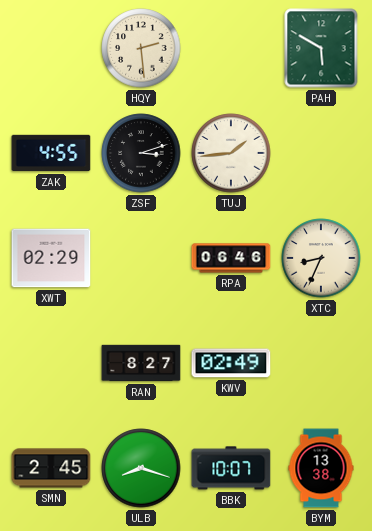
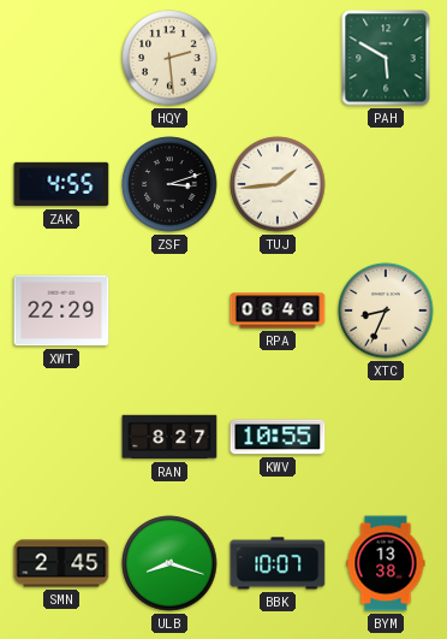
XWT: 02:29 -> 22:29
KWV: 02:49 -> 10:55
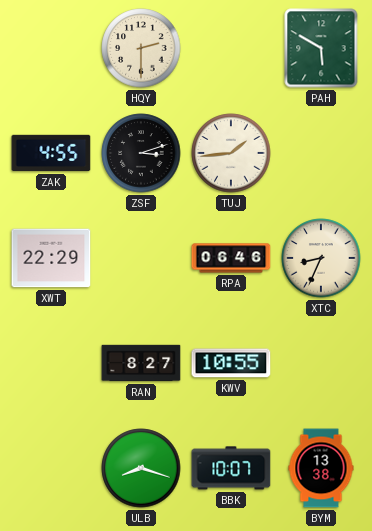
HQY: 2:29 -> 2:30
SMN: 2:45 -> none
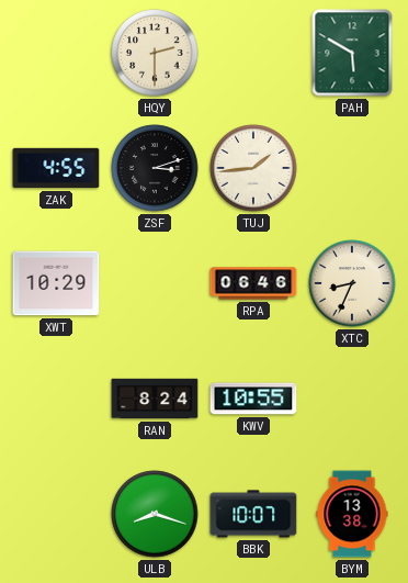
XWT: 22:29 -> 10:29
RAN: 8:27 -> 8:24
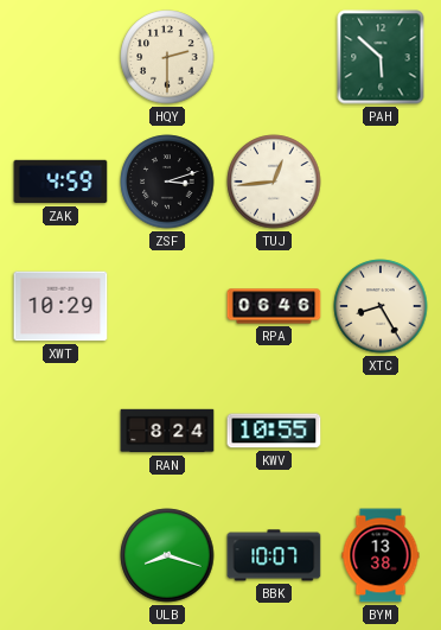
PAH: 5:50 -> 5:52
ZAK: 4:55 -> 4:59
TUJ: 1:44 -> 12:44
XTC: 8:34 -> 8:25
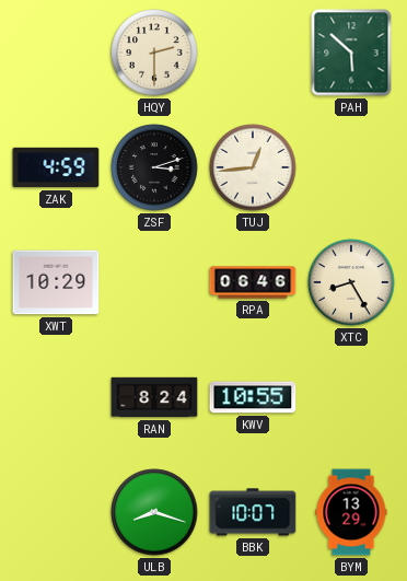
BYM: 13:38 -> 13:29
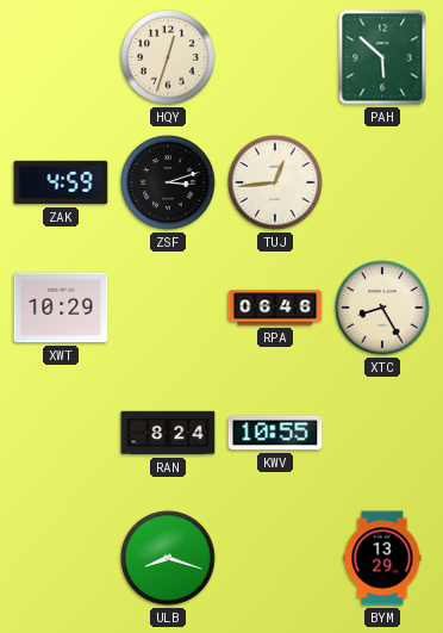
HQY: 2:30 -> 12:33
BBK: 10:07 -> none
